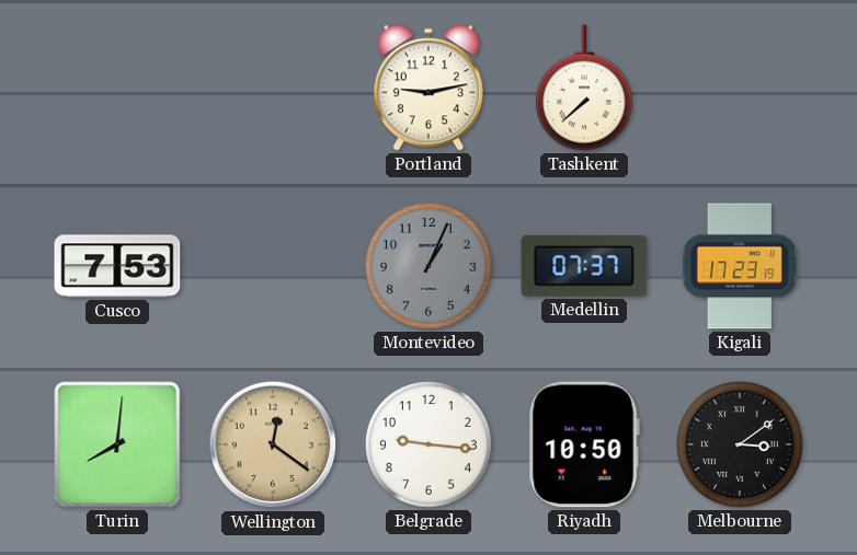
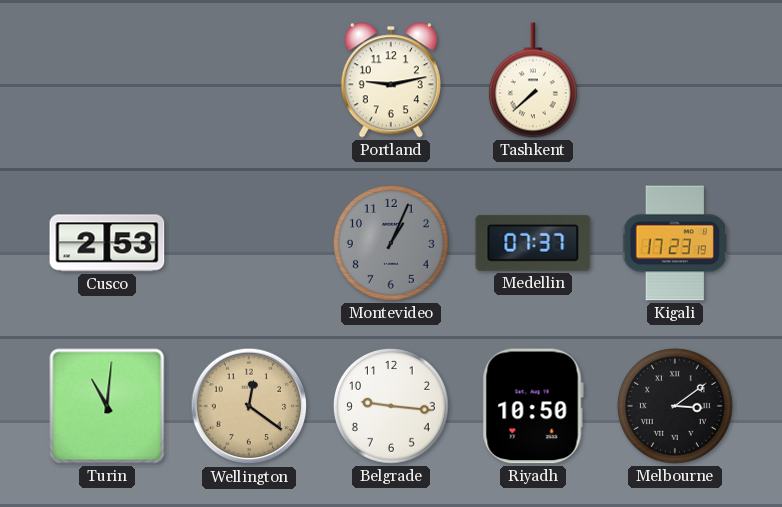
Cusco: 7:53 -> 2:53
Turin: 8:01 -> 11:01
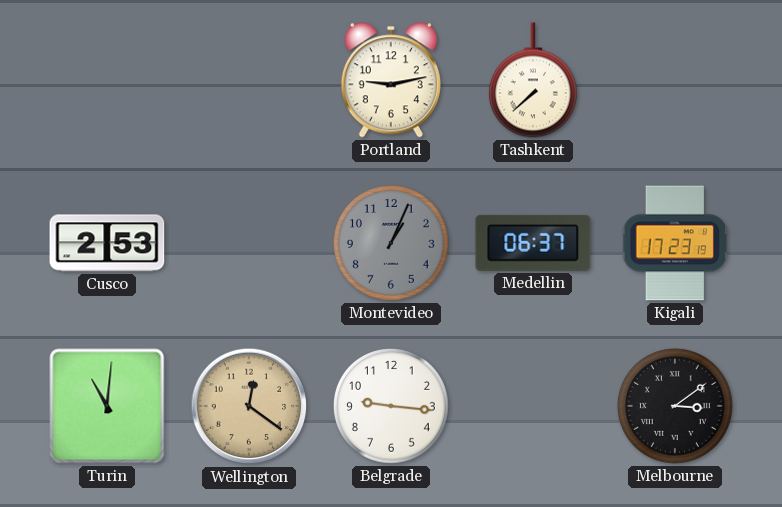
Medellin: 07:37 -> 06:37
Riyadh: 10:50 -> none
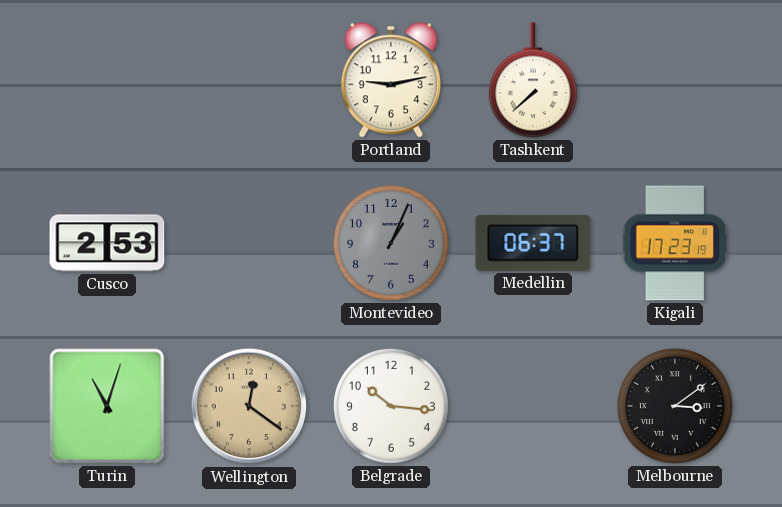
Turin: 11:01 -> 11:03
Belgrade: 9:16 -> 10:16
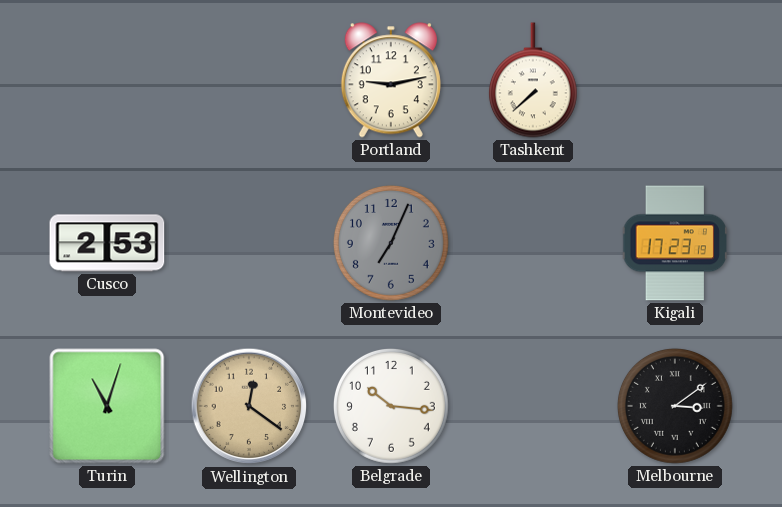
Montevideo: 1:04 -> 7:04
Medellin: 06:37 -> none
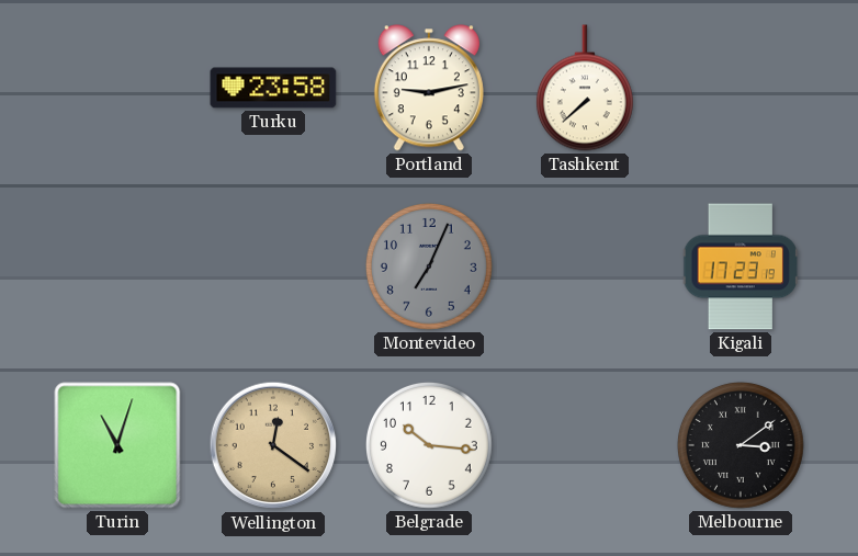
Turku: none -> 23:58
Cusco: 2:53 -> none
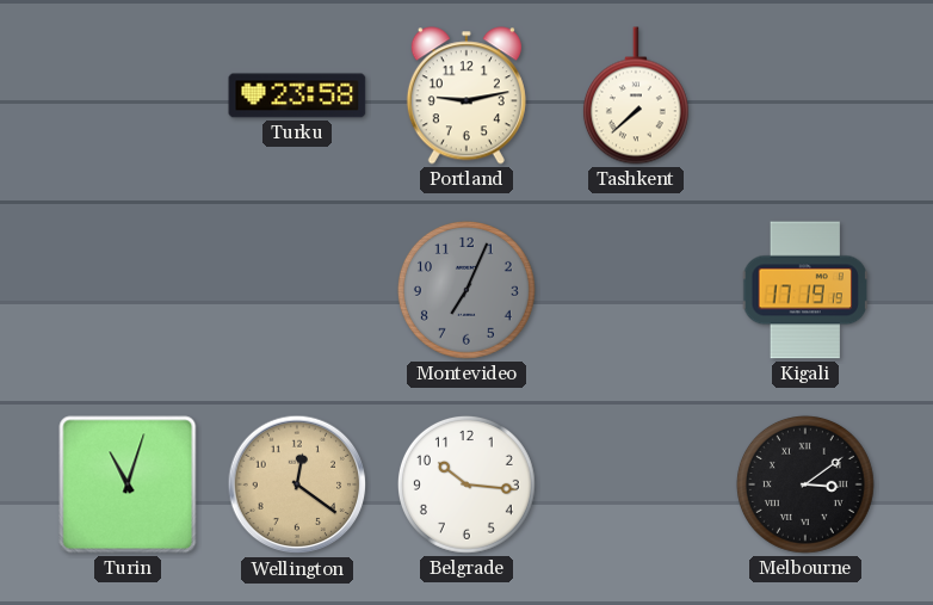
Kigali: 17:23 -> 17:19
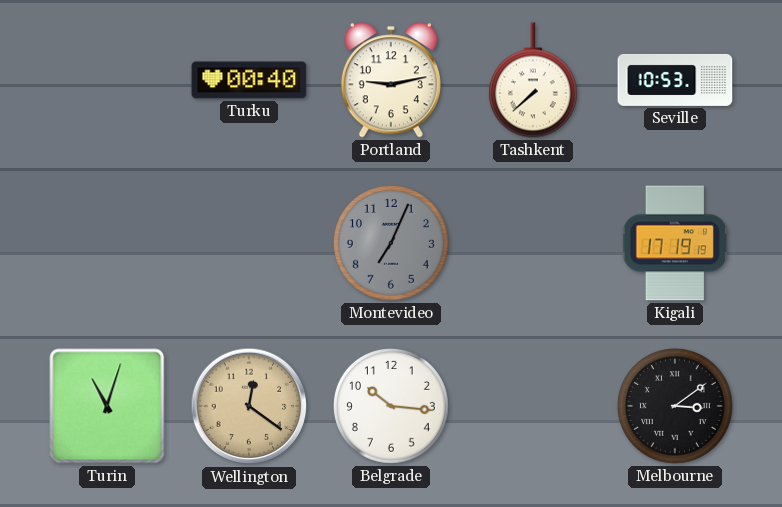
Turku: 23:58 -> 00:40
Seville: none -> 10:53
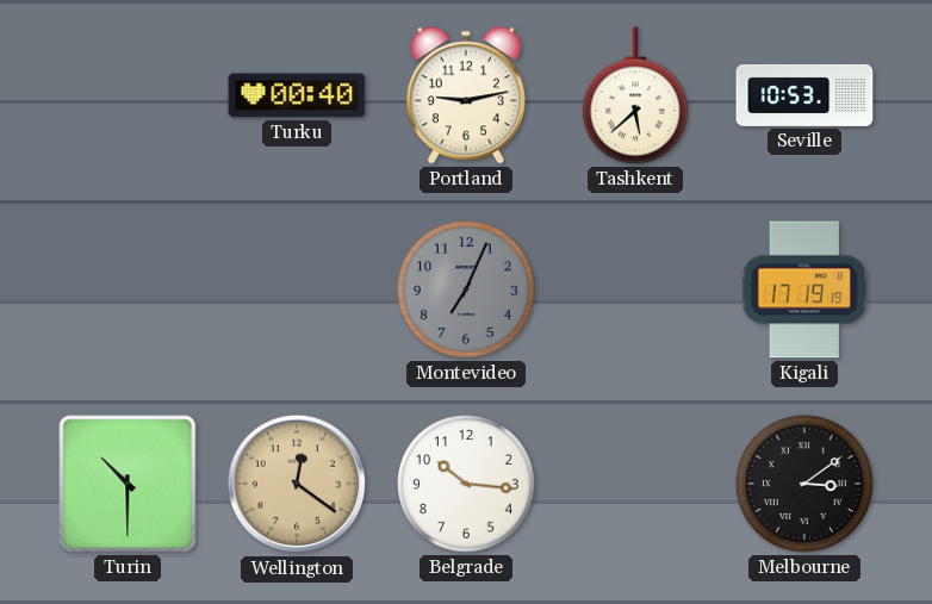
Tashkent: 7:38 -> 5:38
Turin: 11:03 -> 10:30
